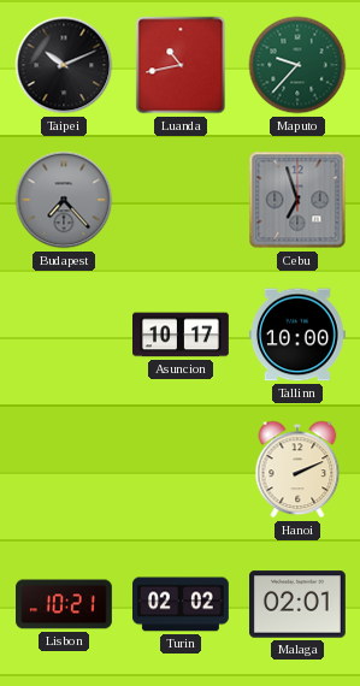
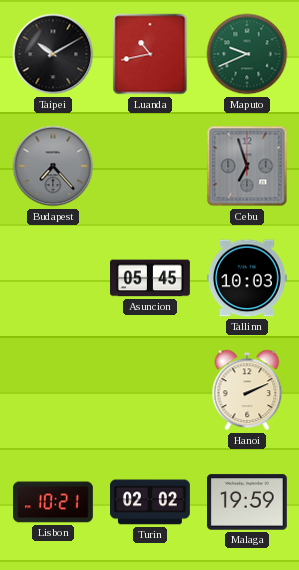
Taipei: 10:11 -> 10:10
Maputo: 9:37 -> 9:41
Asuncion: 10:17 -> 05:45
Tallinn: 10:00 -> 10:03
Malaga: 02:01 -> 19:59
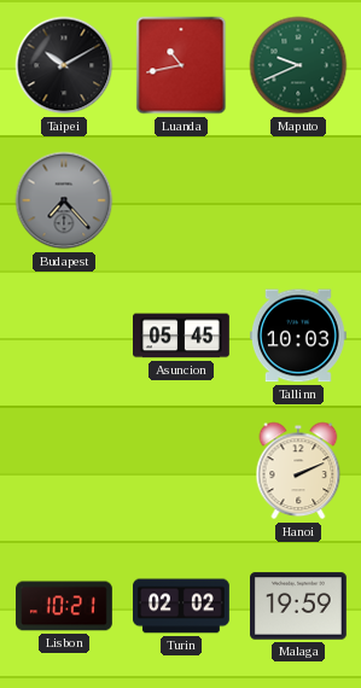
Cebu: 6:57 -> none
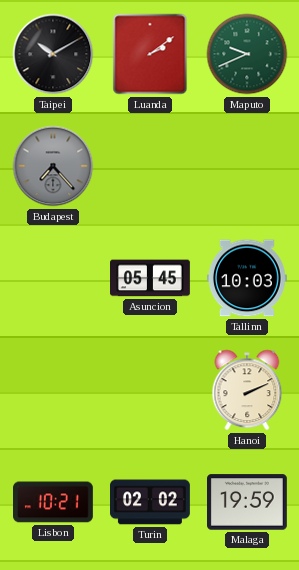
Luanda: 10:43 -> 2:09
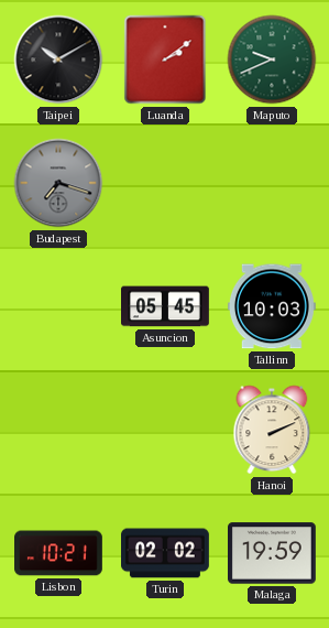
Budapest: 7:23 -> 7:18
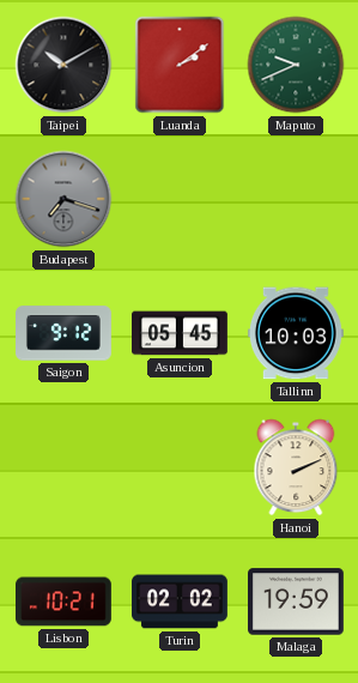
Saigon: none -> 9:12
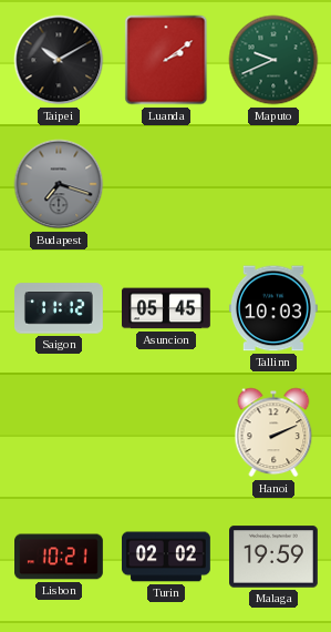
Saigon: 9:12 -> 11:12
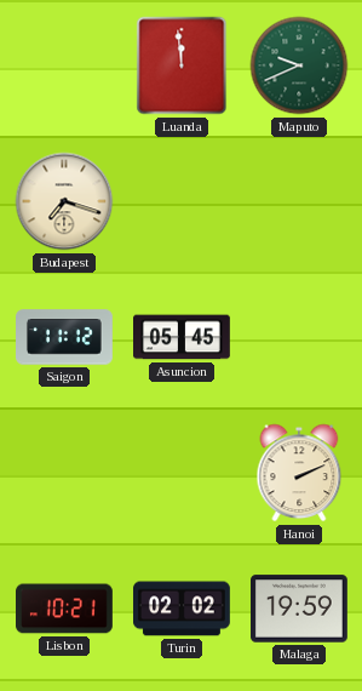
Taipei: 10:10 -> none
Luanda: 2:09 -> 11:59
Budapest dial: grey -> cream
Tallinn: 10:03 -> none
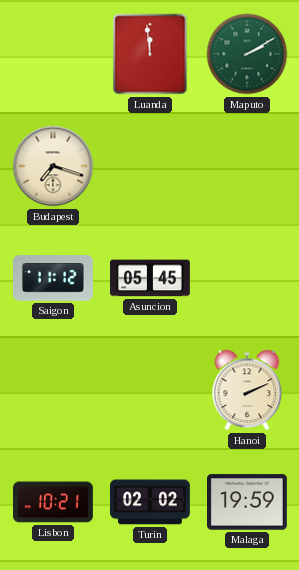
Maputo: 9:41 -> 2:10
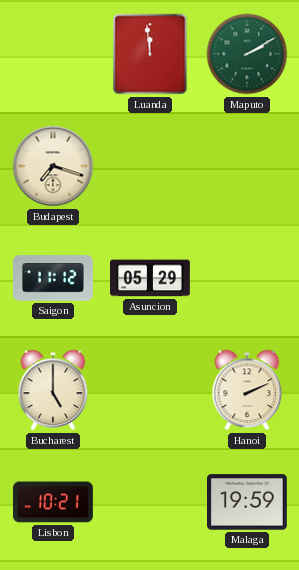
Asuncion: 05:45 -> 05:29
Bucharest: none -> 5:00
Turin: 02:02 -> none
